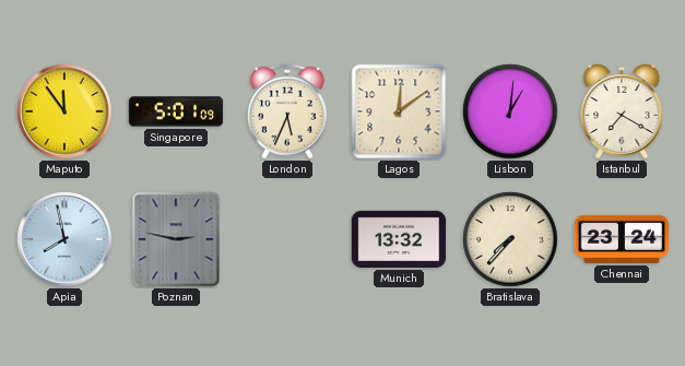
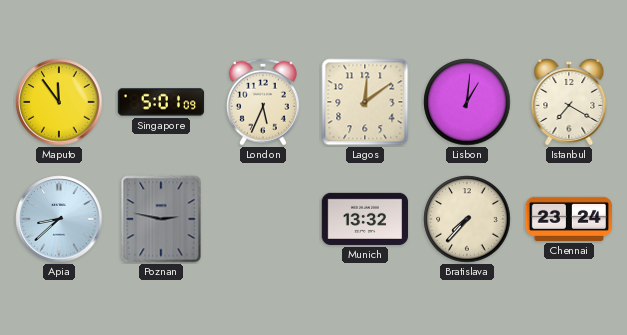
Apia: 7:58 -> 8:38
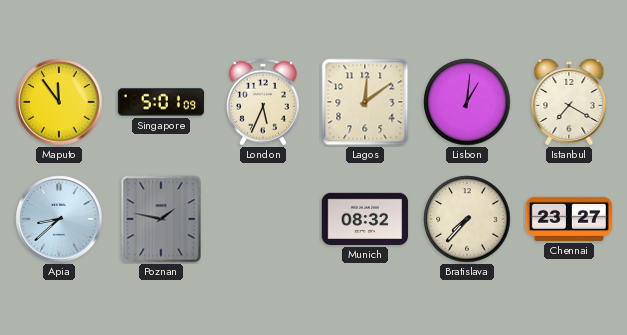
Poznan: 2:47 -> 1:47
Munich: 13:32 -> 08:32
Chennai: 23:24 -> 23:27
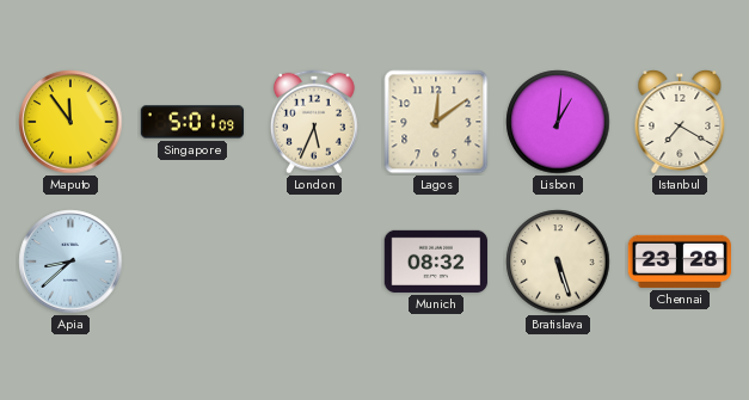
Poznan: 1:47 -> none
Bratislava: 7:37 -> 5:27
Chennai: 23:27 -> 23:28
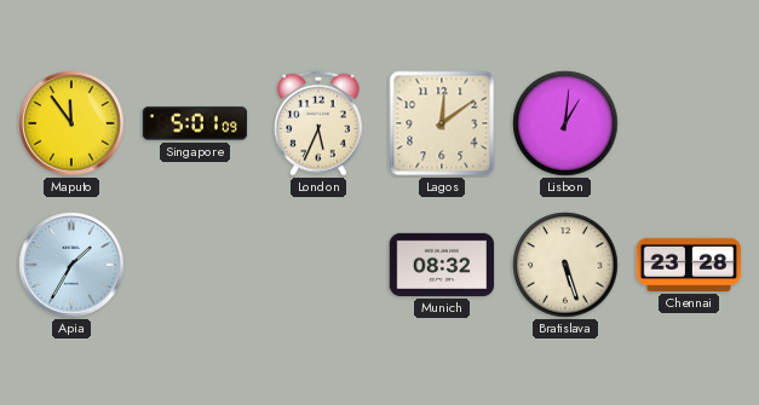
Istanbul: 7:20 -> none
Apia: 8:38 -> 1:35
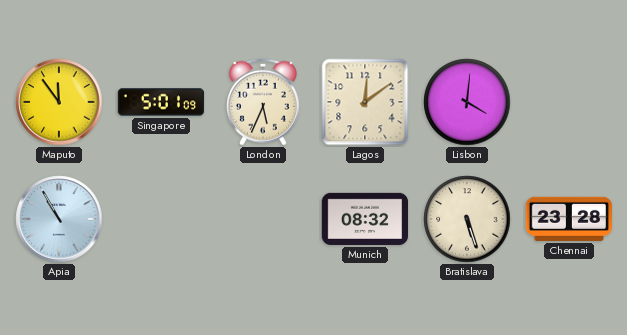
Lisbon: 1:01 -> 4:01
Apia: 1:35 -> 10:55
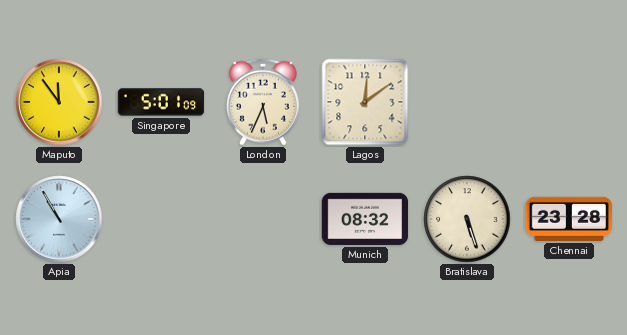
Lisbon: 4:01 -> none
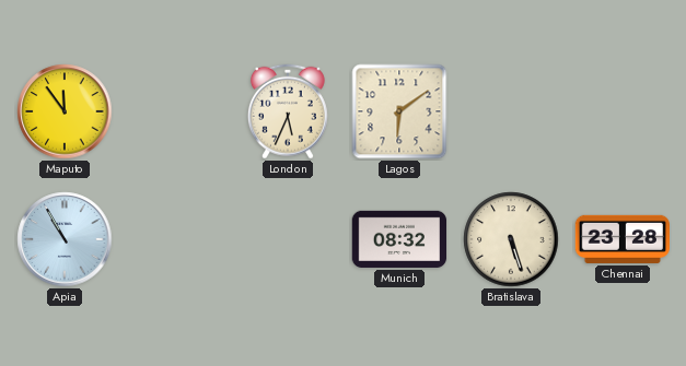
Singapore: 5:01 -> none
Lagos: 12:09 -> 6:09
